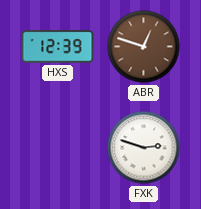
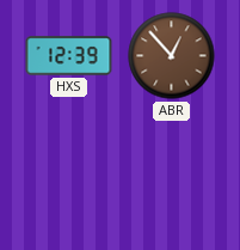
ABR: 12:48 -> 12:53
FXK: 2:48 -> none
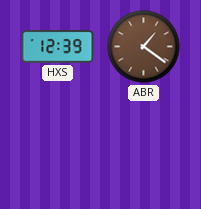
ABR: 12:53 -> 1:21
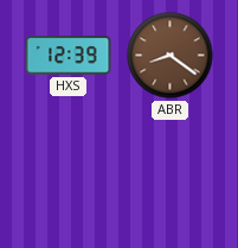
ABR: 1:21 -> 8:21
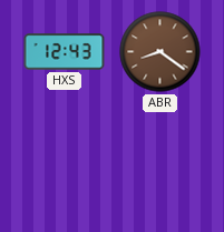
HXS: 12:39 -> 12:43
